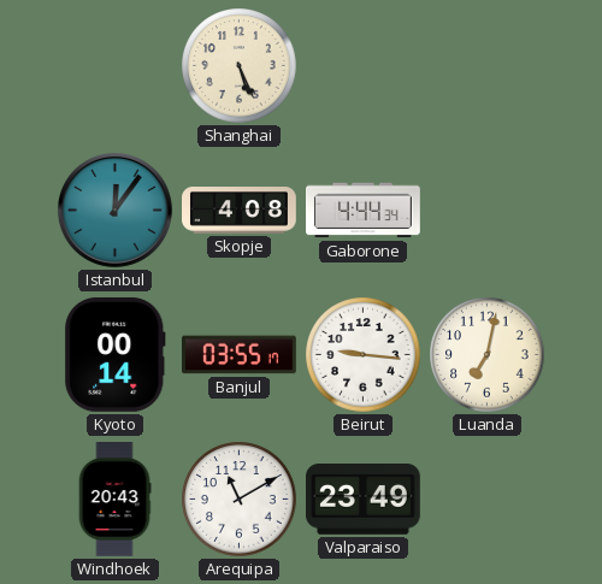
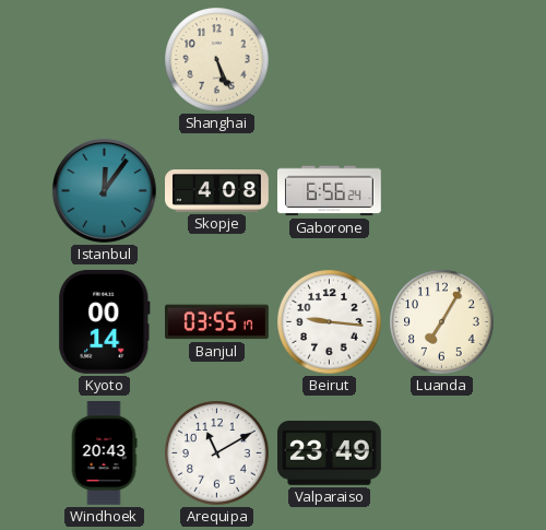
Gaborone: 4:44 -> 6:56
Luanda: 7:02 -> 7:05
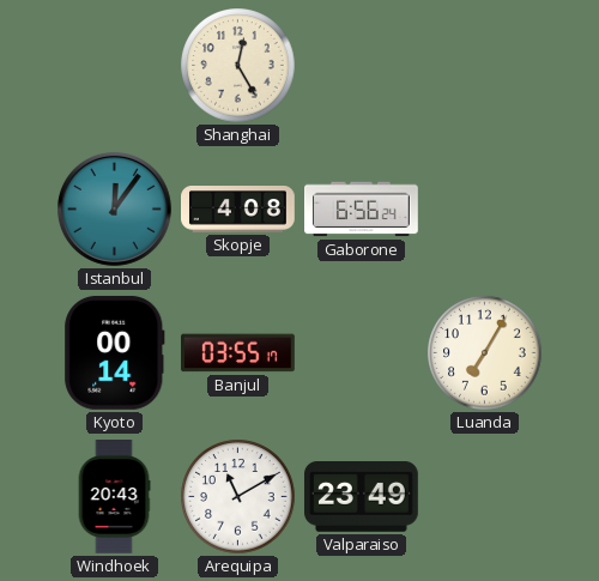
Shanghai: 5:26 -> 12:25
Beirut: 9:16 -> none
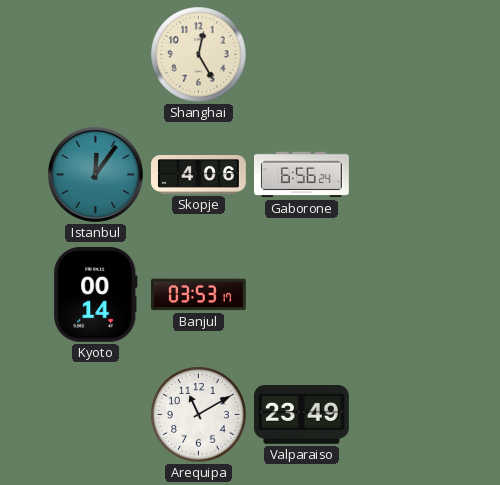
Skopje: 4:08 -> 4:06
Banjul: 03:55 -> 03:53
Luanda: 7:05 -> none
Windhoek: 20:43 -> none
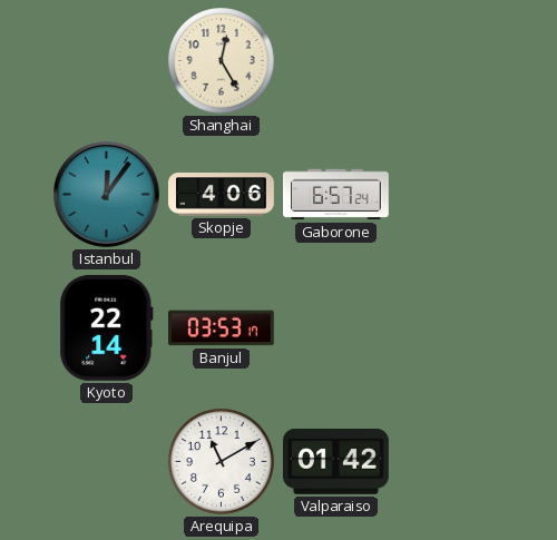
Gaborone: 6:56 -> 6:57
Kyoto: 00:14 -> 22:14
Valparaiso: 23:49 -> 01:42
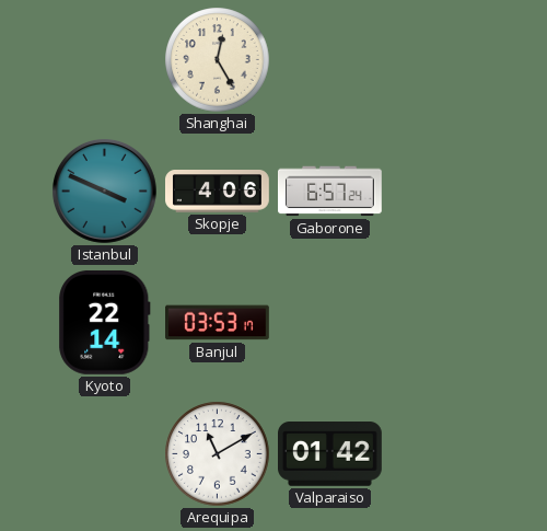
Istanbul: 12:06 -> 3:49
